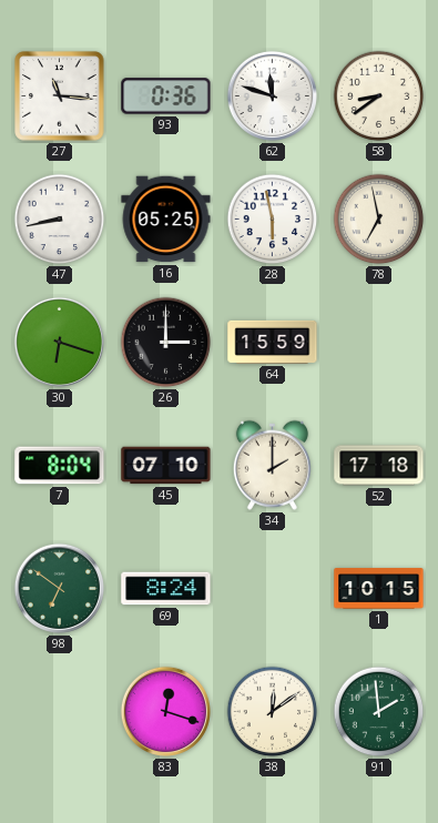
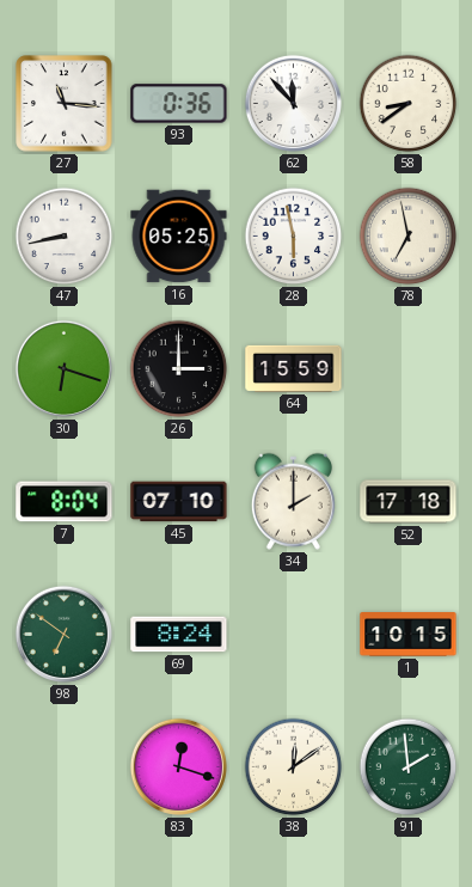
62: 11:48 -> 11:53
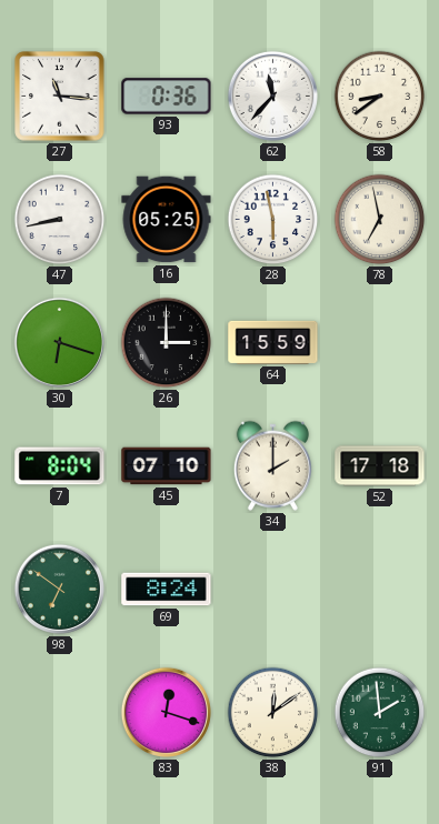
62: 11:53 -> 11:37
1: 10:15 -> none
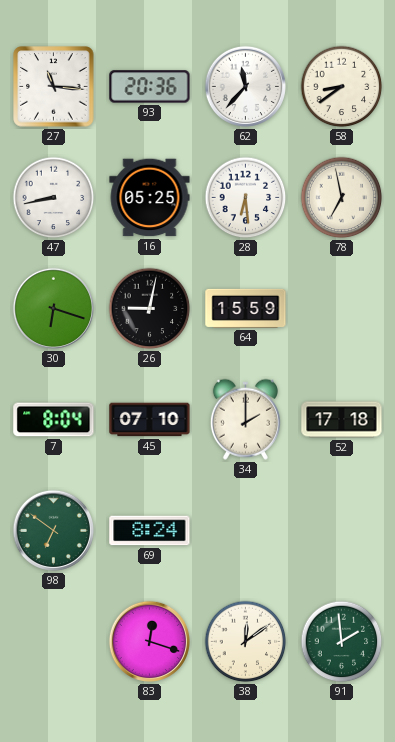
93: 0:36 -> 20:36
28: 5:58 -> 6:29
26: 3:00 -> 9:02
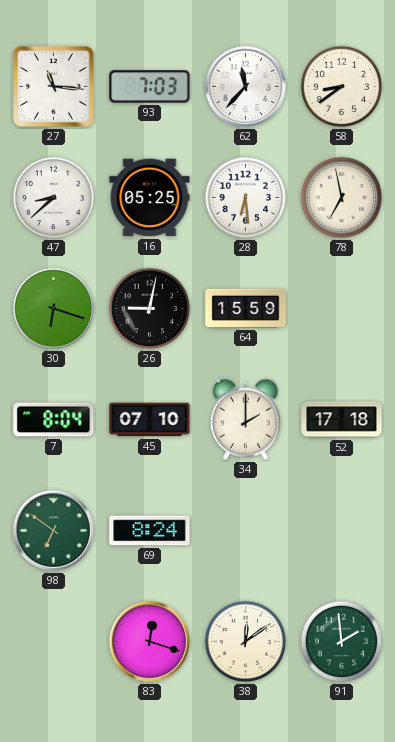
93: 20:36 -> 7:03
47: 8:43 -> 8:38
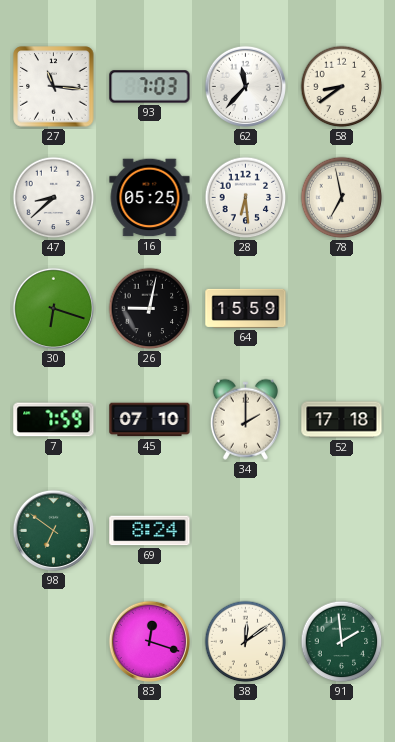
7: 8:04 -> 7:59
